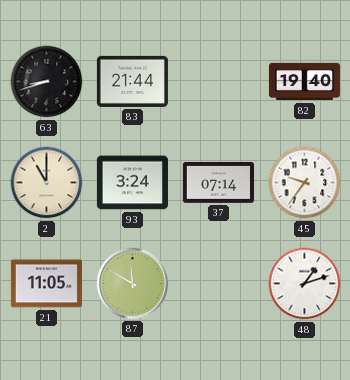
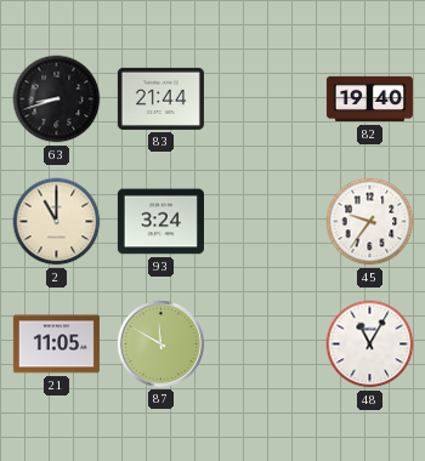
37: 07:14 -> none
48: 1:12 -> 11:05
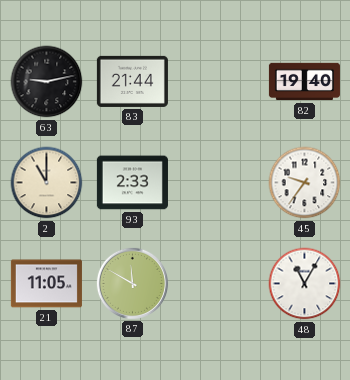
63: 8:42 -> 9:13
93: 3:24 -> 2:33
